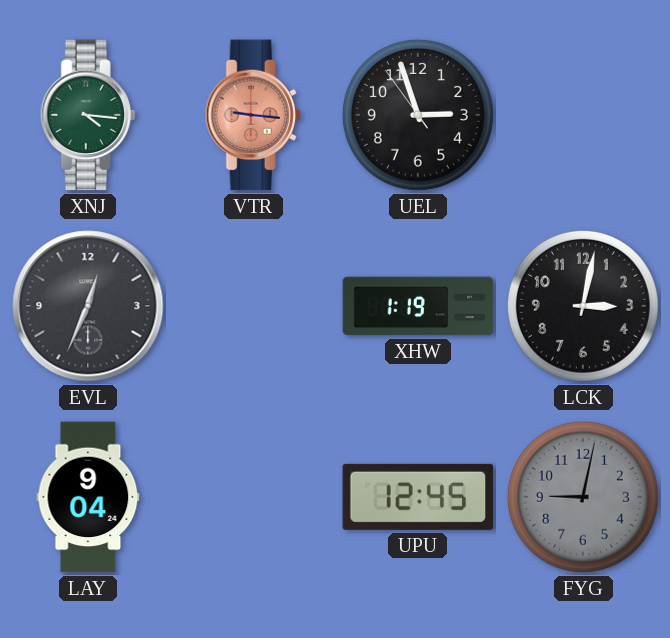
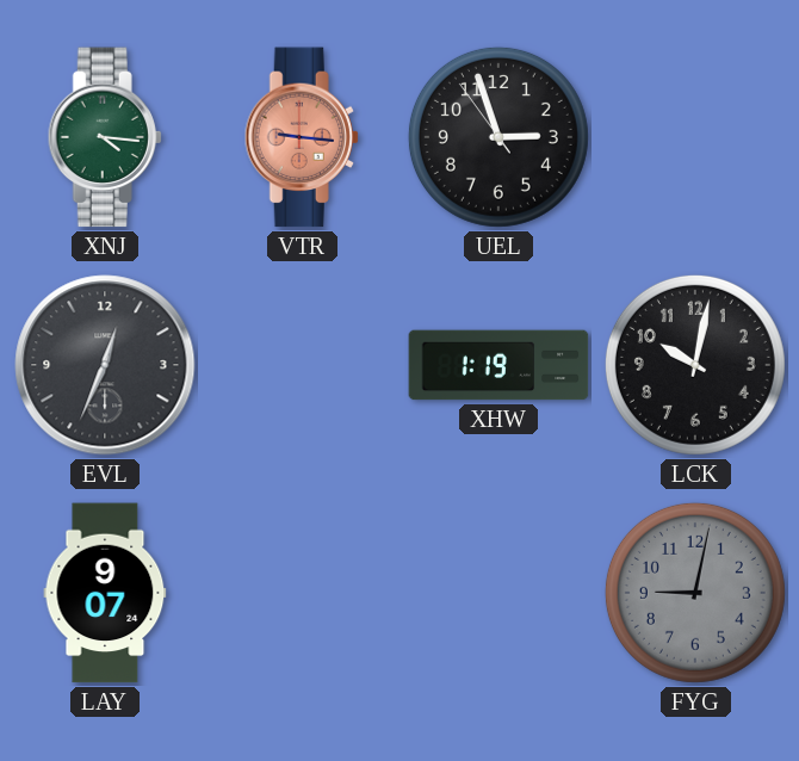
LCK: 3:02 -> 10:02
LAY: 9:04 -> 9:07
UPU: 12:45 -> none
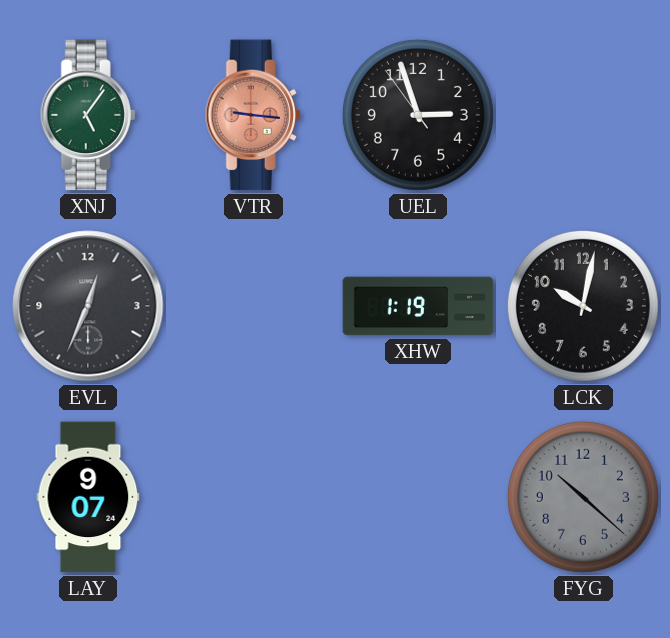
XNJ: 4:16 -> 5:06
FYG: 9:02 -> 10:22
